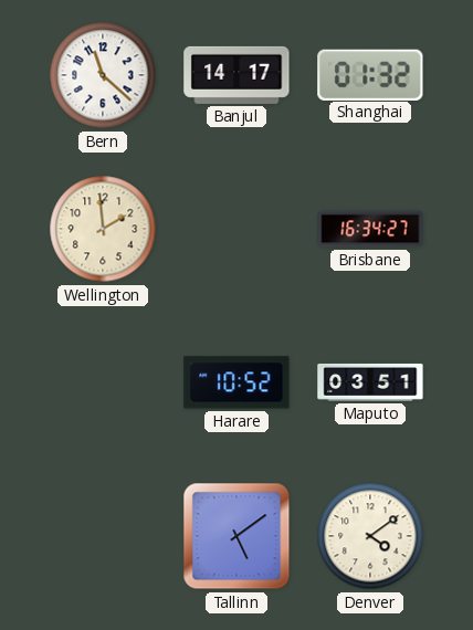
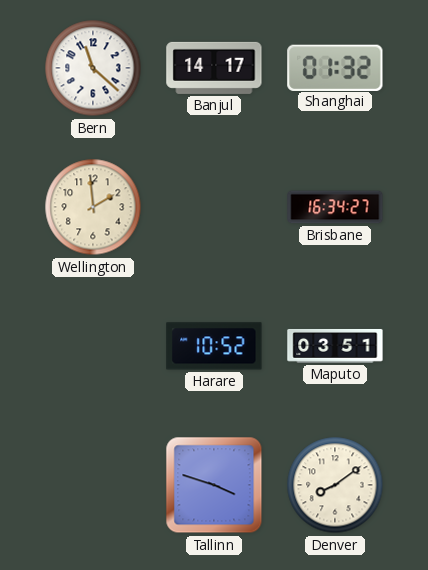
Tallinn: 5:09 -> 3:48
Denver: 4:09 -> 8:09
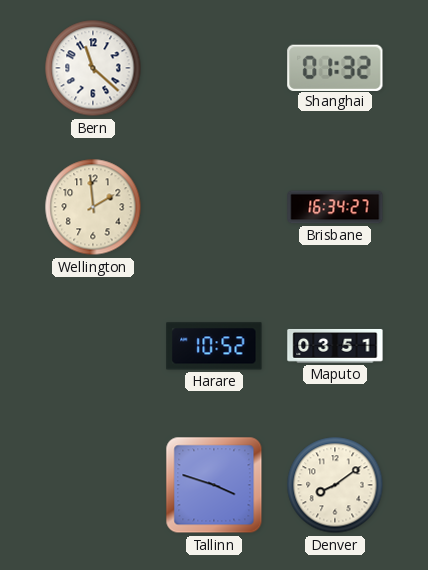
Banjul: 14:17 -> none
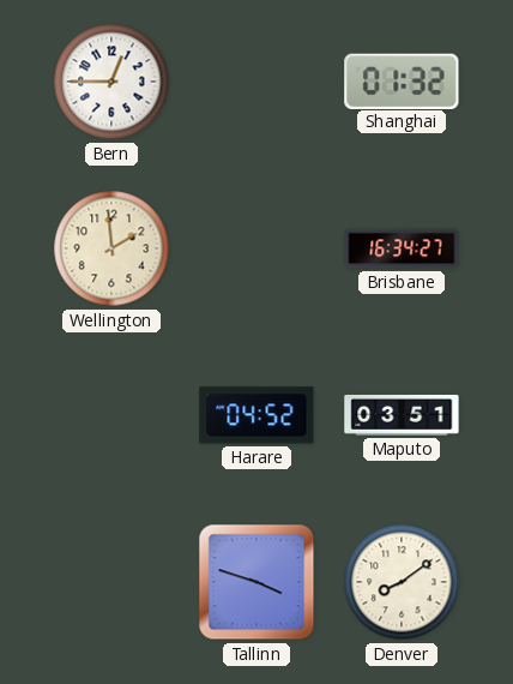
Bern: 11:22 -> 12:45
Harare: 10:52 -> 04:52
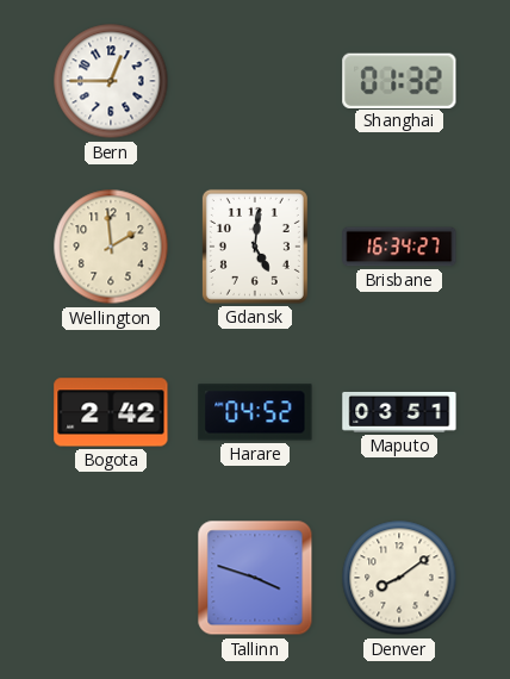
Gdansk: none -> 5:01
Bogota: none -> 2:42
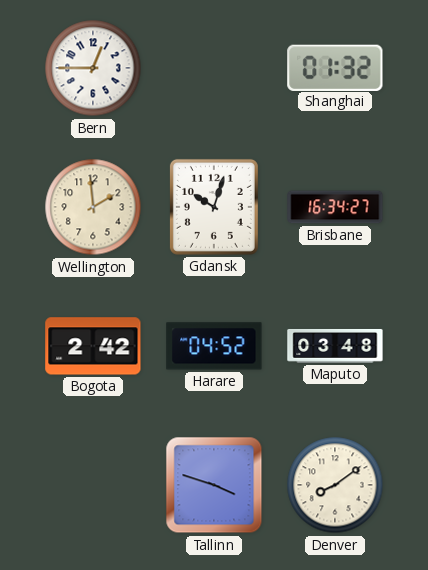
Gdansk: 5:01 -> 10:03
Maputo: 03:51 -> 03:48
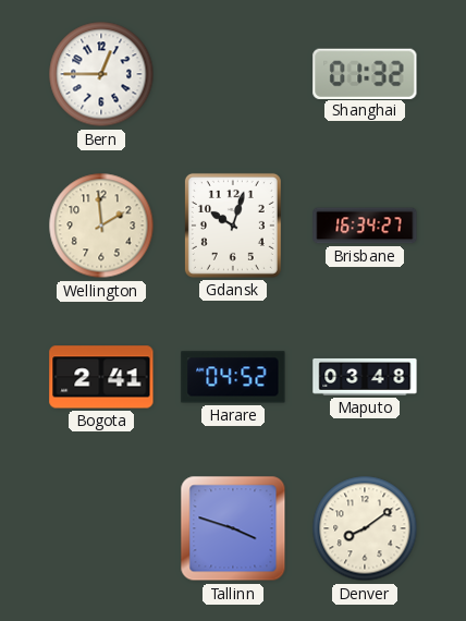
Bogota: 2:42 -> 2:41
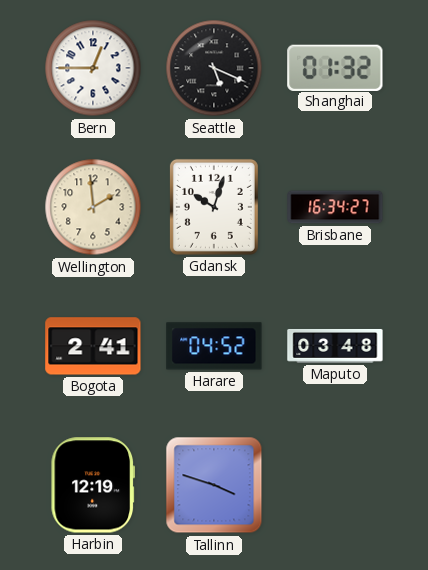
Seattle: none -> 5:19
Harbin: none -> 12:19
Denver: 8:09 -> none
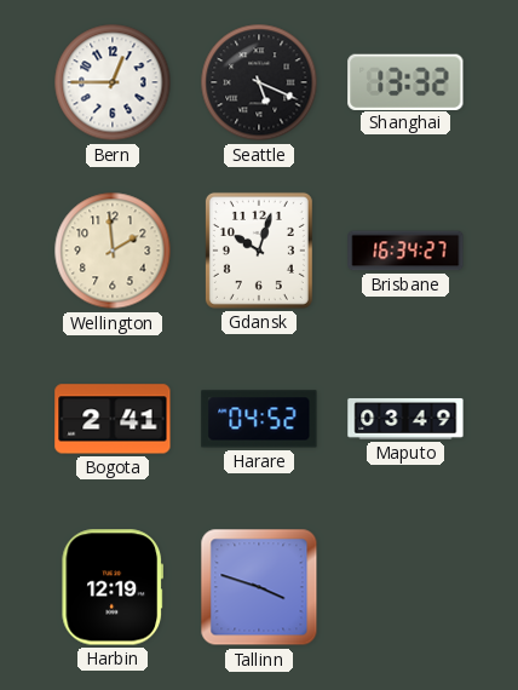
Shanghai: 01:32 -> 13:32
Maputo: 03:48 -> 03:49
